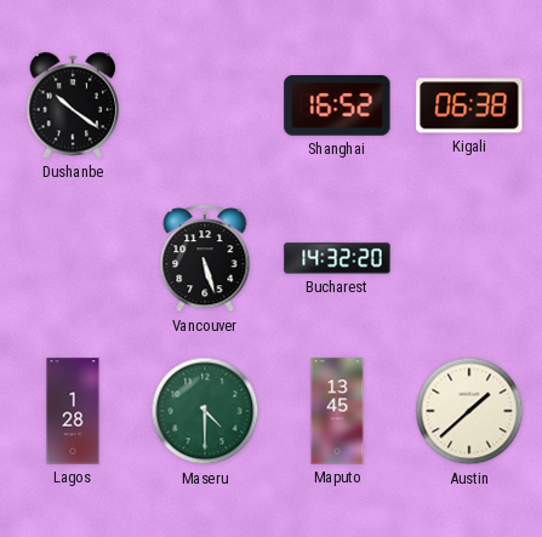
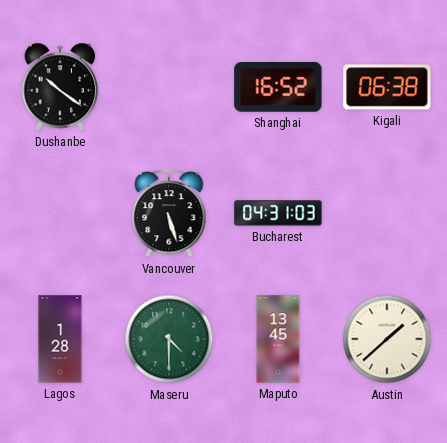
Bucharest: 14:32 -> 04:31
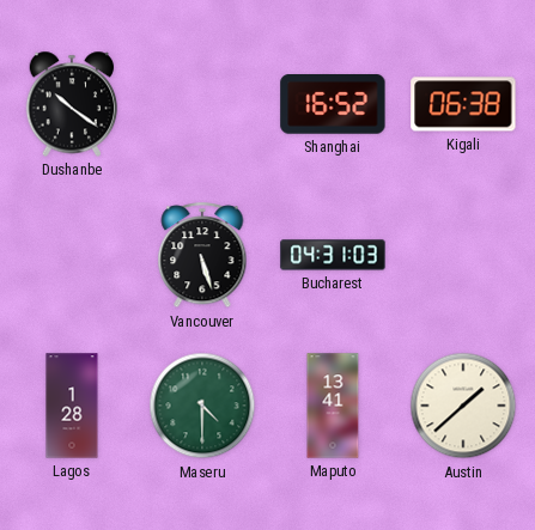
Maputo: 13:45 -> 13:41
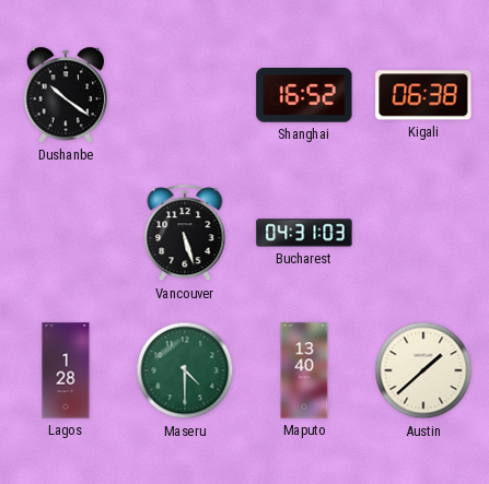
Maputo: 13:41 -> 13:40
